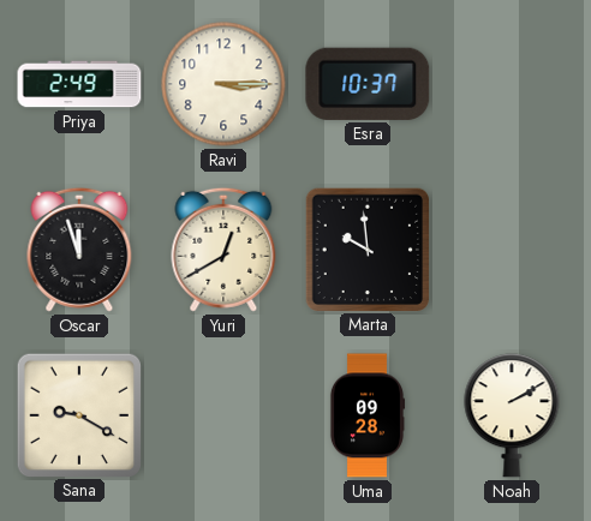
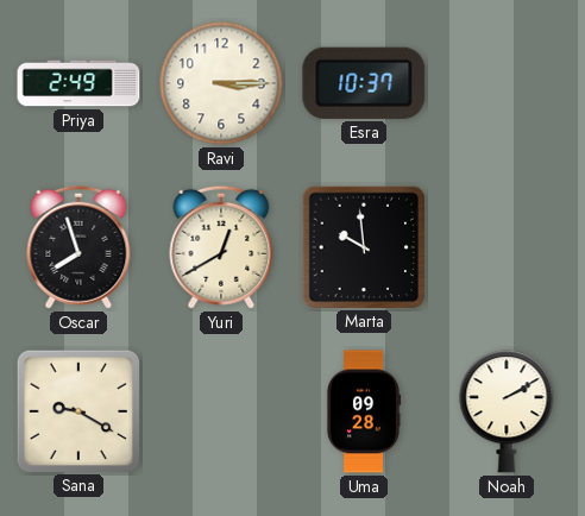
Oscar: 11:57 -> 7:57
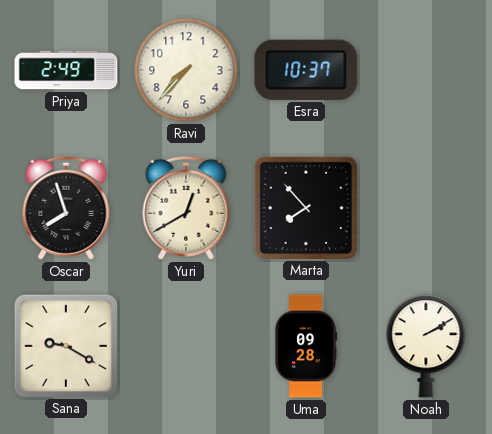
Ravi: 3:15 -> 7:37
Marta: 9:59 -> 7:53
